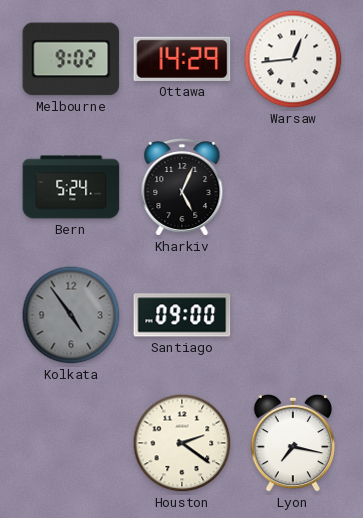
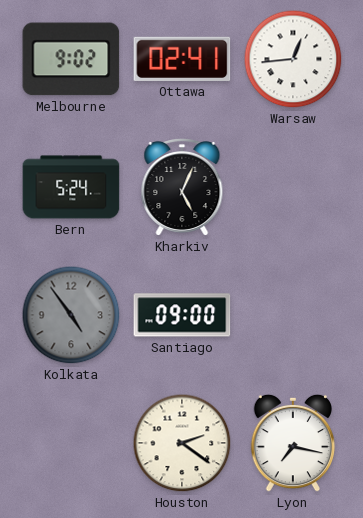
Ottawa: 14:29 -> 02:41
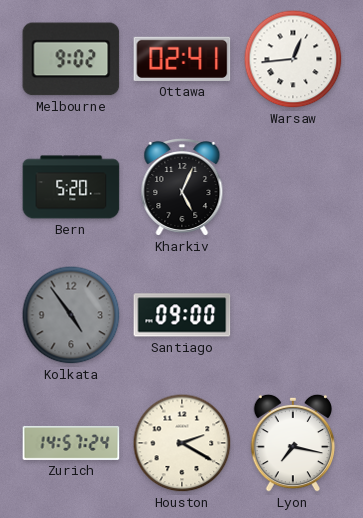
Bern: 5:24 -> 5:20
Zurich: none -> 14:57
Houston: 2:21 -> 2:20
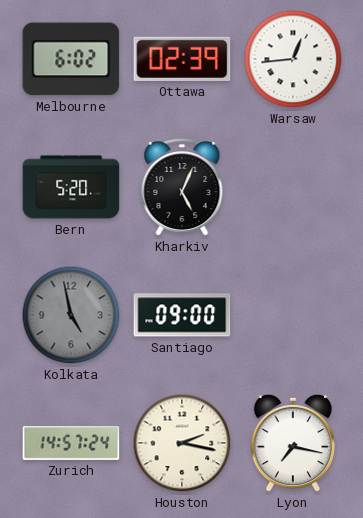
Melbourne: 9:02 -> 6:02
Ottawa: 02:41 -> 02:39
Kolkata: 4:54 -> 4:58
Houston: 2:20 -> 2:17
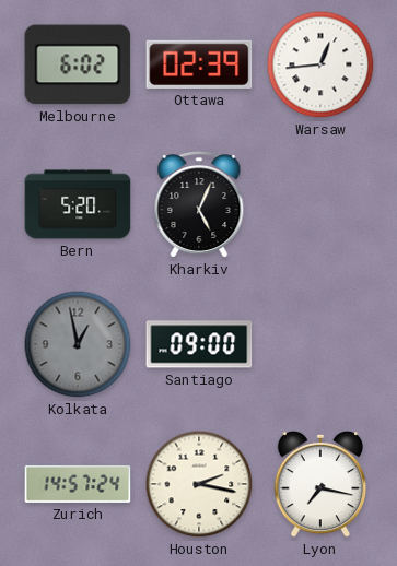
Kolkata: 4:58 -> 12:58
